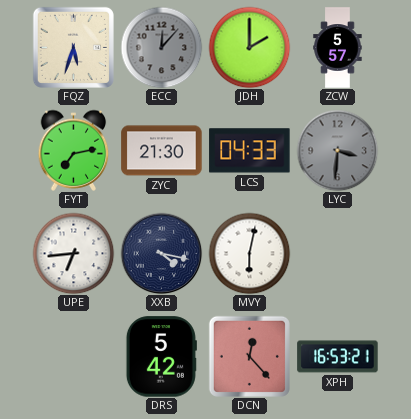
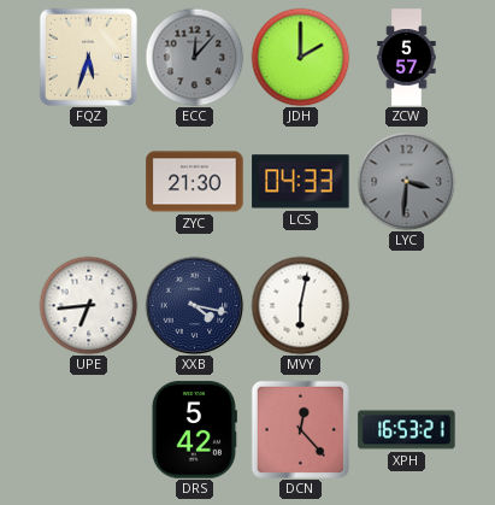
FYT: 7:13 -> none
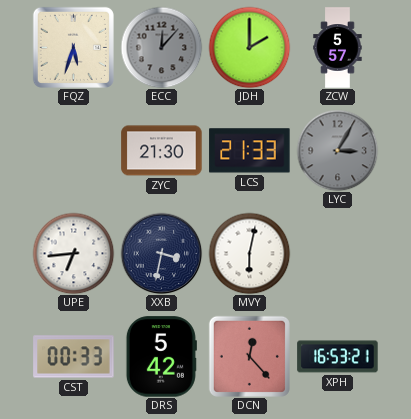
LCS: 04:33 -> 21:33
LYC: 3:31 -> 3:05
XXB: 4:17 -> 3:32
CST: none -> 00:33
